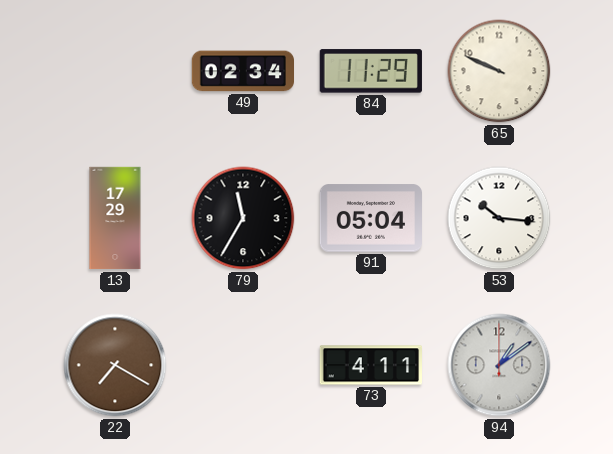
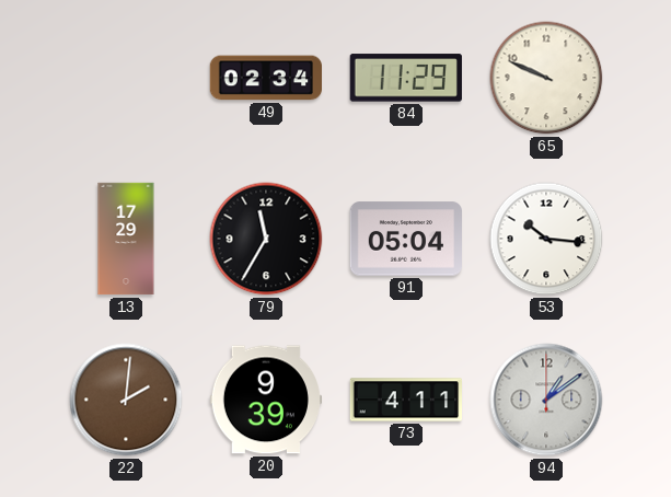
22: 7:20 -> 2:01
20: none -> 9:39
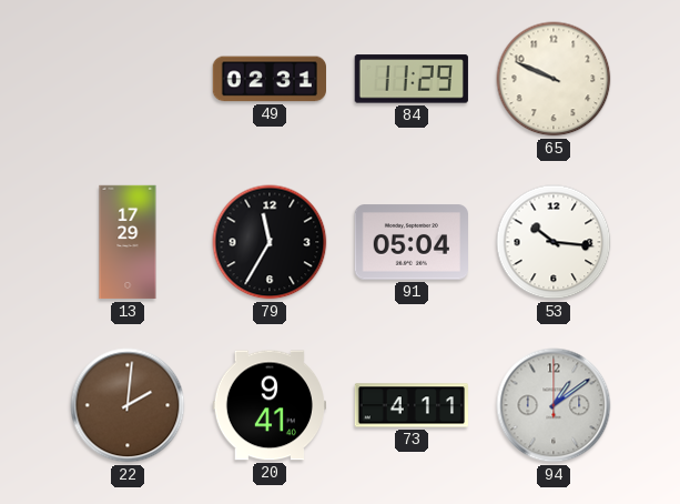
49: 02:34 -> 02:31
20: 9:39 -> 9:41
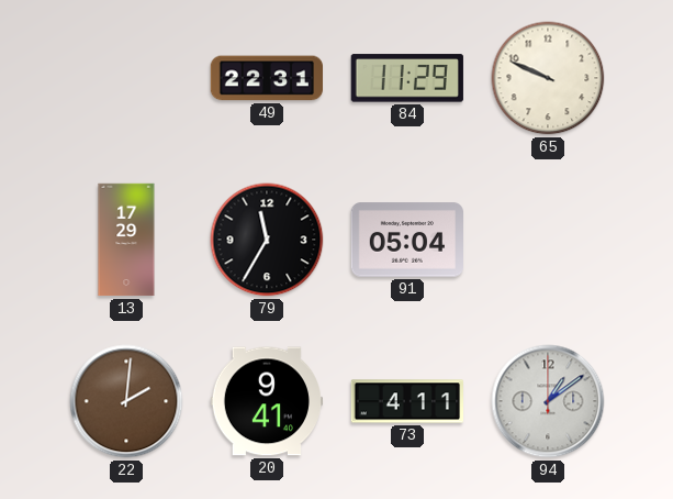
49: 02:31 -> 22:31
53: 10:16 -> none
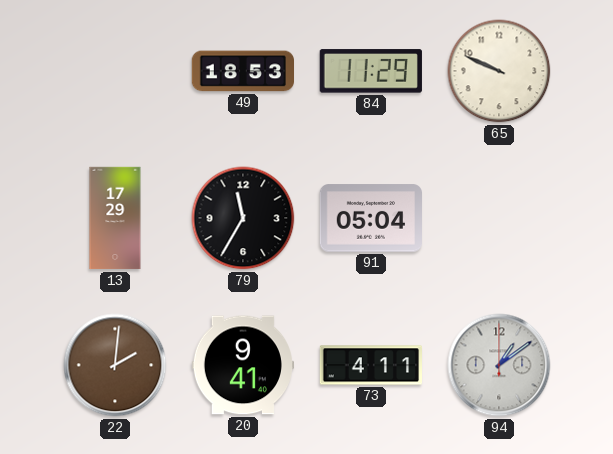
49: 22:31 -> 18:53
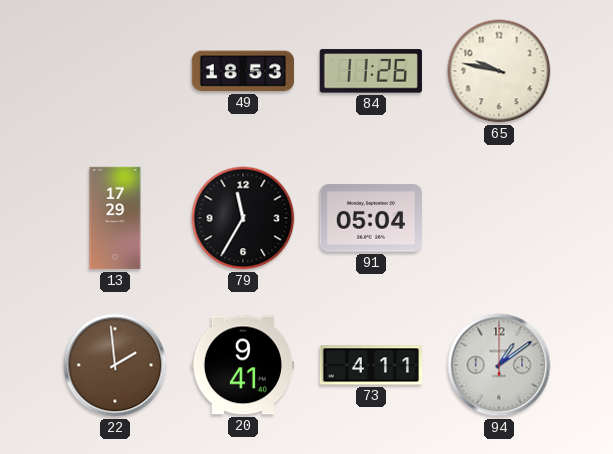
84: 11:29 -> 11:26
65: 9:49 -> 9:47
22: 2:01 -> 1:59
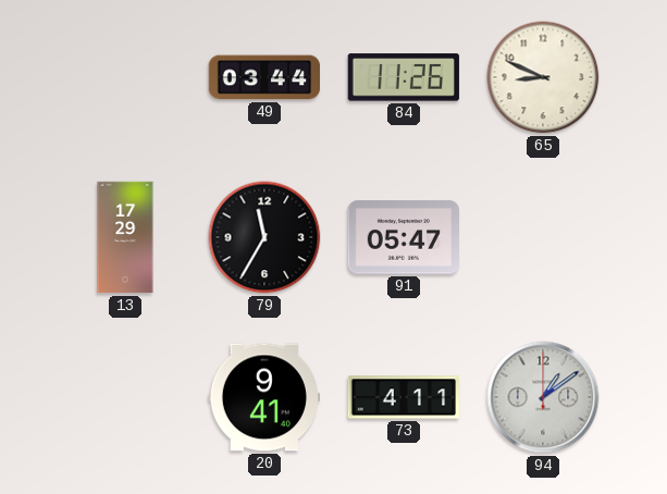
49: 18:53 -> 03:44
65: 9:47 -> 8:49
91: 05:04 -> 05:47
22: 1:59 -> none
